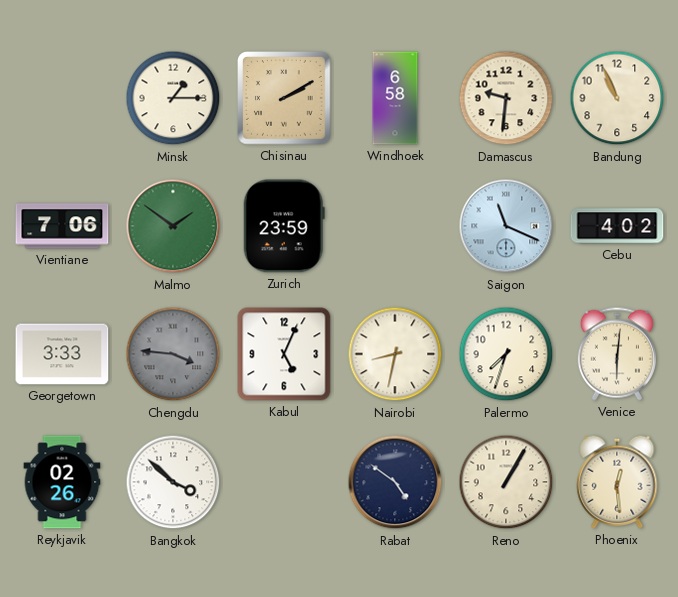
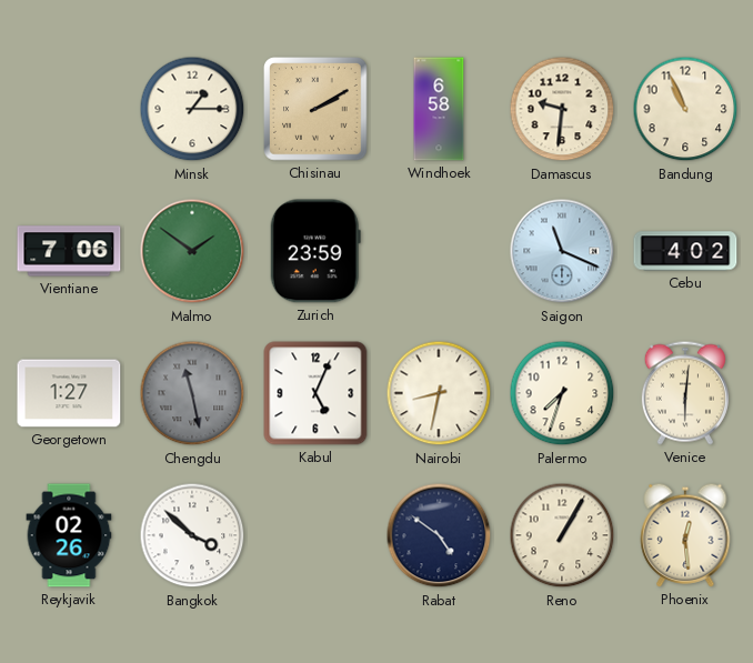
Georgetown: 3:33 -> 1:27
Chengdu: 3:46 -> 11:28
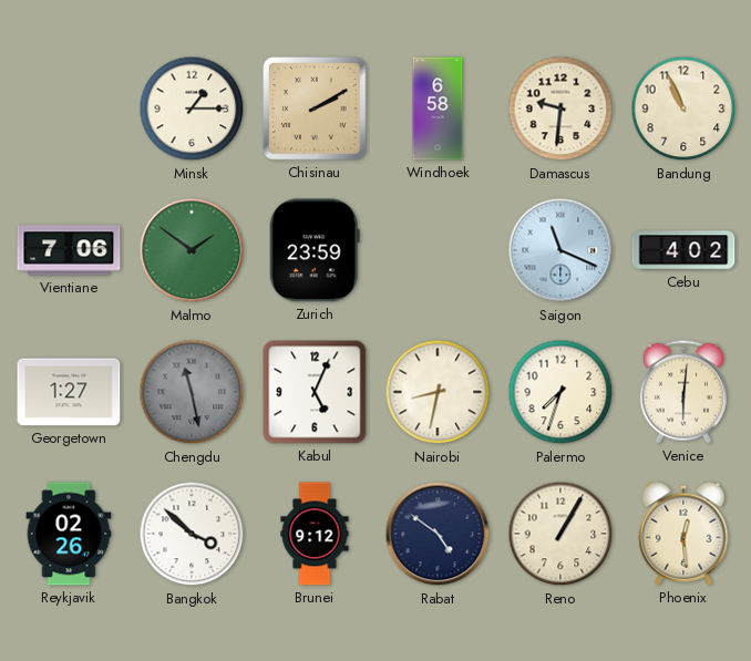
Brunei: none -> 9:12
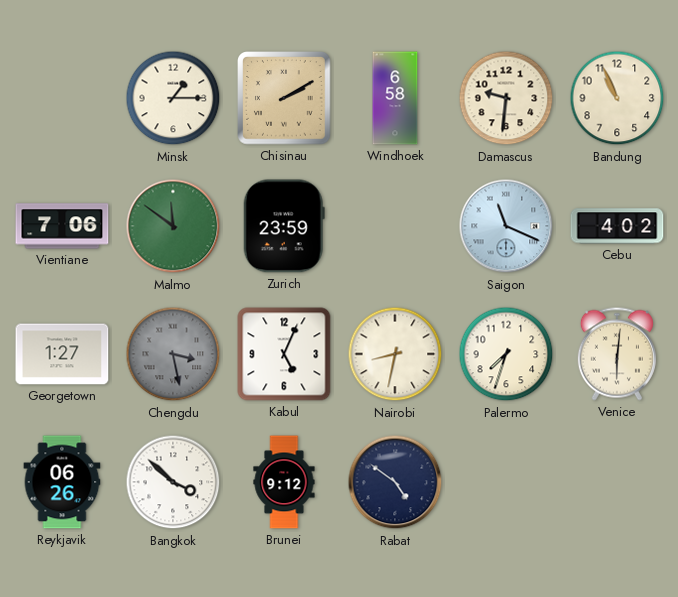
Malmo: 1:51 -> 11:51
Chengdu: 11:28 -> 3:28
Reykjavik: 02:26 -> 06:26
Reno: 1:05 -> none
Phoenix: 12:29 -> none
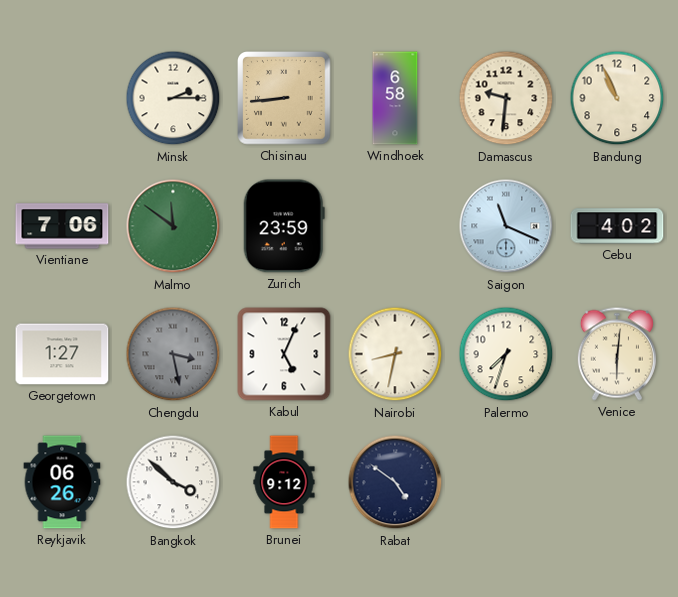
Minsk: 1:15 -> 2:15
Chisinau: 2:10 -> 8:44
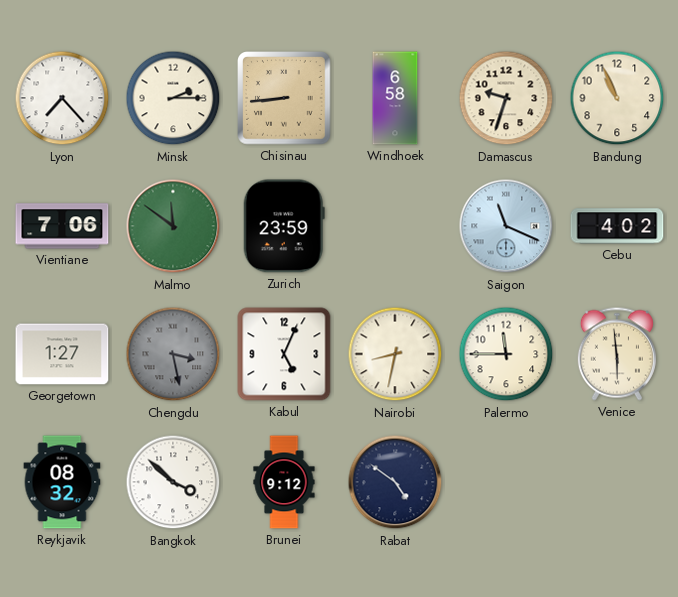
Lyon: none -> 7:23
Damascus: 9:31 -> 9:33
Palermo: 7:33 -> 11:45
Venice: 6:01 -> 5:59
Reykjavik: 06:26 -> 08:32
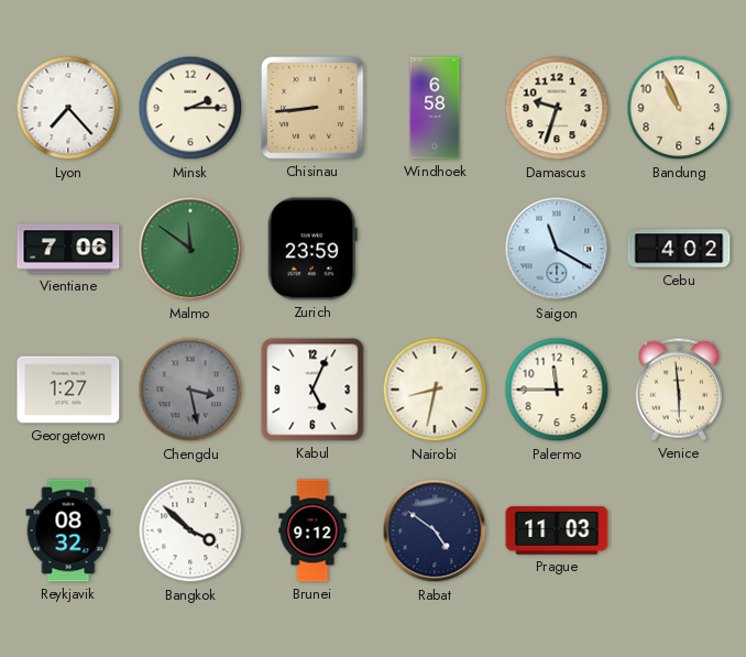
Saigon: 11:19 -> 11:20
Prague: none -> 11:03
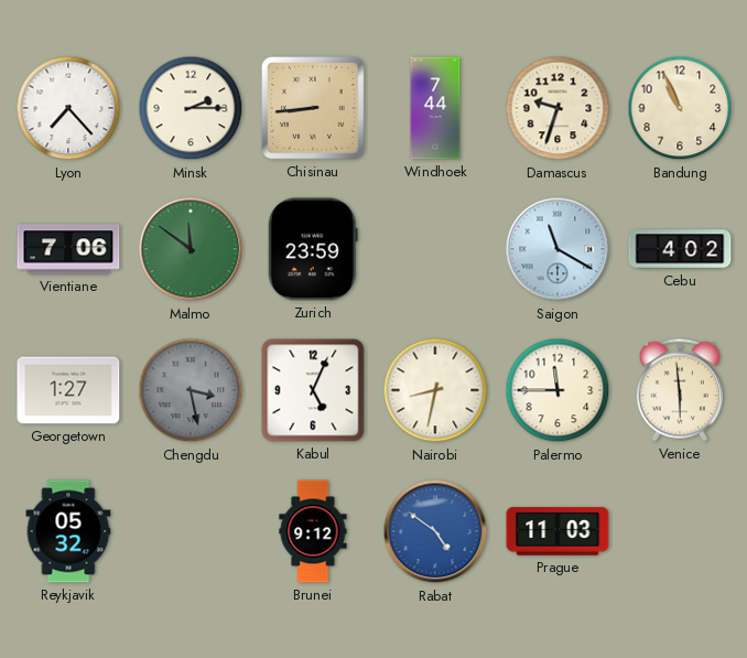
Windhoek: 6:58 -> 7:44
Reykjavik: 08:32 -> 05:32
Bangkok: 3:52 -> none
Rabat dial: navy -> blue
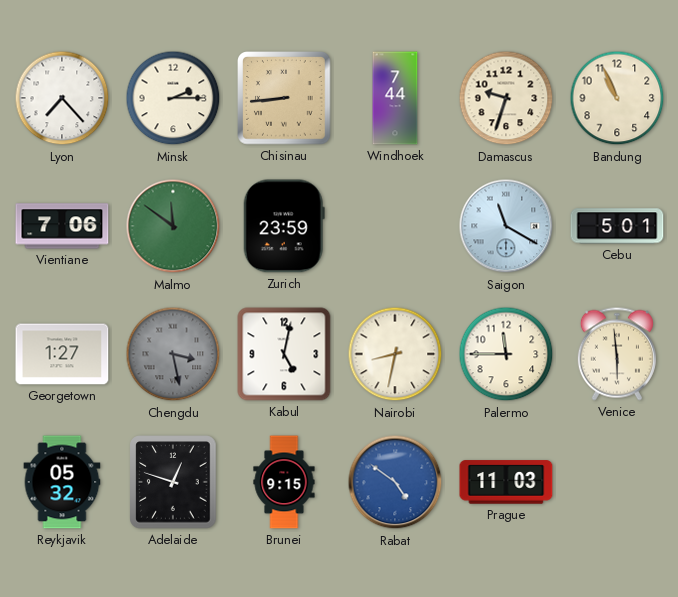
Cebu: 4:02 -> 5:01
Kabul: 5:04 -> 5:02
Adelaide: none -> 12:48
Brunei: 9:12 -> 9:15
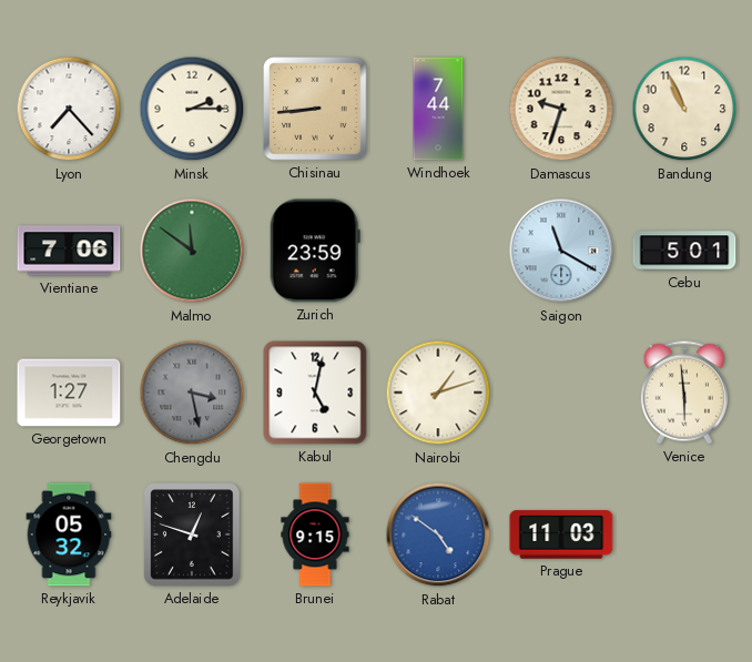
Nairobi: 8:32 -> 1:12
Palermo: 11:45 -> none
